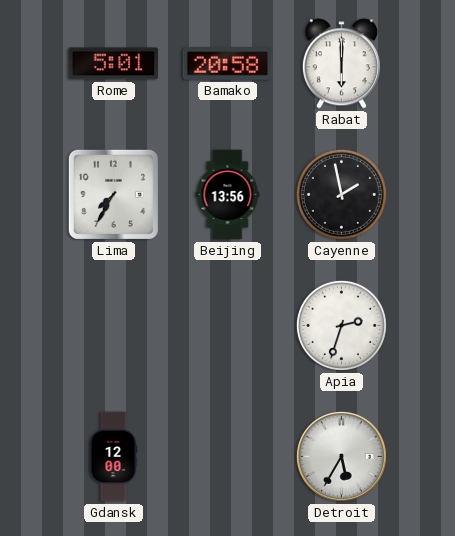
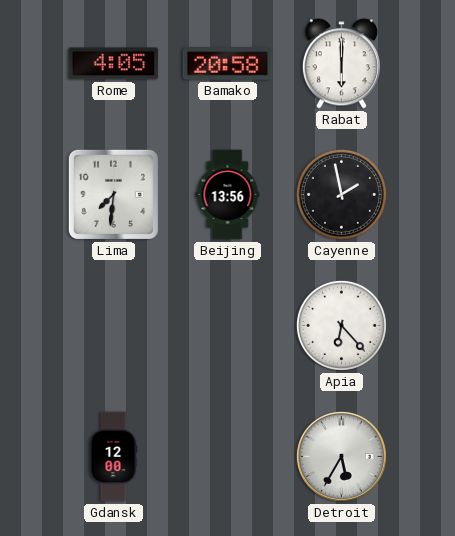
Rome: 5:01 -> 4:05
Lima: 7:35 -> 7:31
Apia: 2:33 -> 6:23
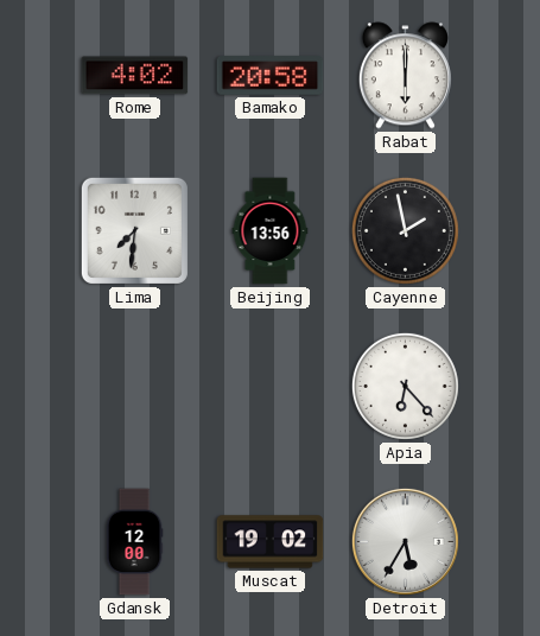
Rome: 4:05 -> 4:02
Muscat: none -> 19:02
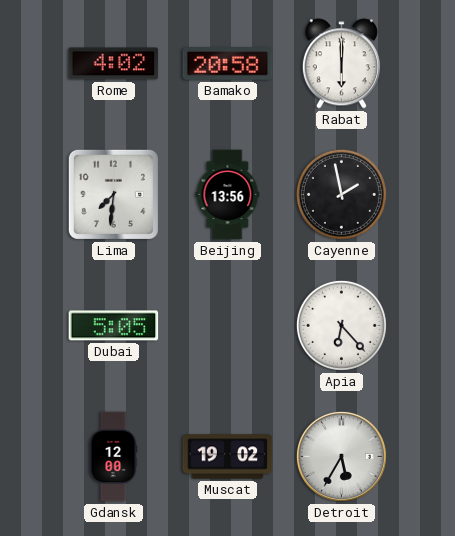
Dubai: none -> 5:05
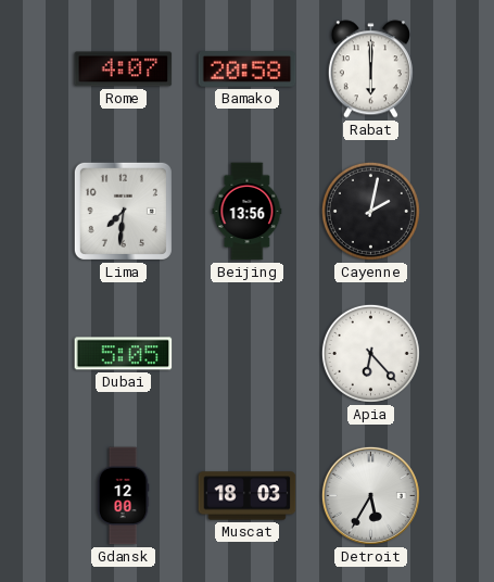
Rome: 4:02 -> 4:07
Cayenne: 1:58 -> 2:02
Muscat: 19:02 -> 18:03
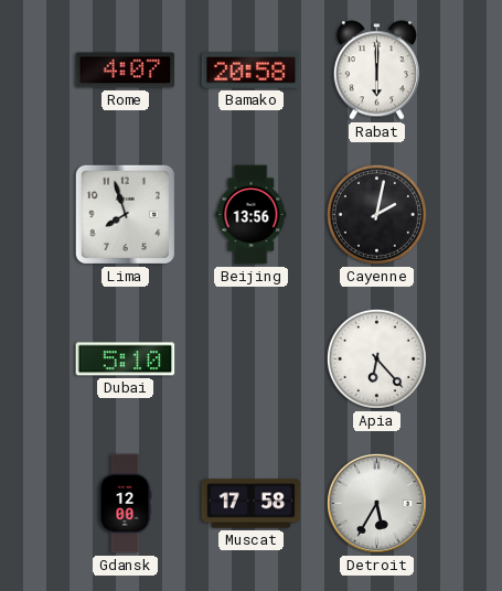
Lima: 7:31 -> 7:57
Dubai: 5:05 -> 5:10
Muscat: 18:03 -> 17:58
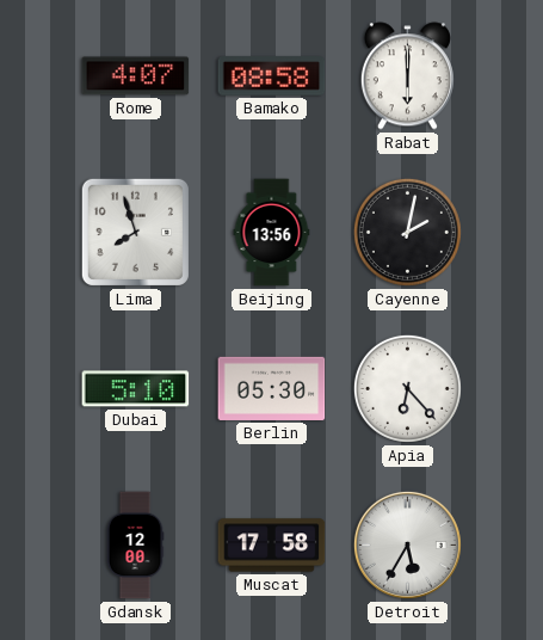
Bamako: 20:58 -> 08:58
Berlin: none -> 05:30
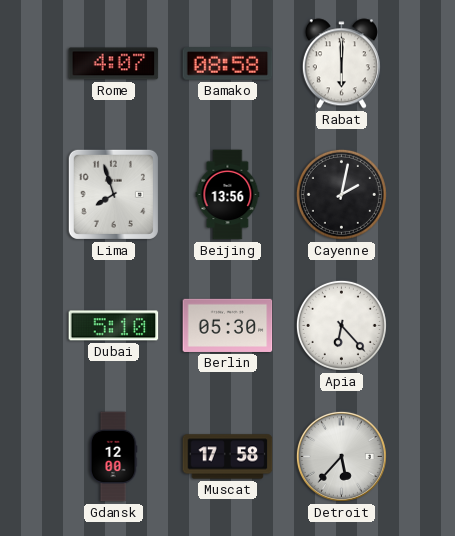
Detroit: 5:35 -> 5:37
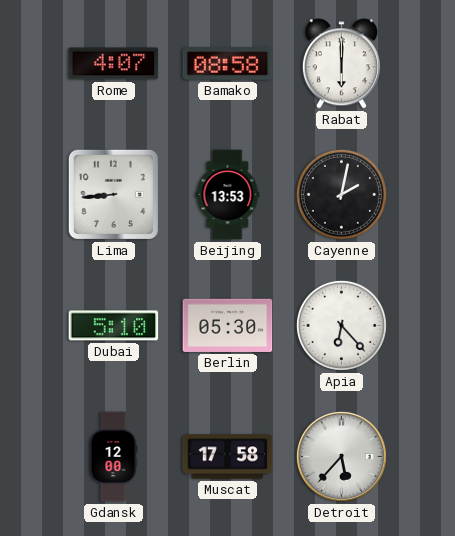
Lima: 7:57 -> 8:44
Beijing: 13:56 -> 13:53
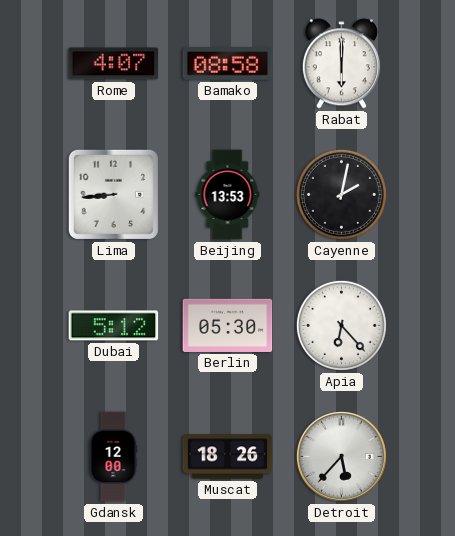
Dubai: 5:10 -> 5:12
Muscat: 17:58 -> 18:26
